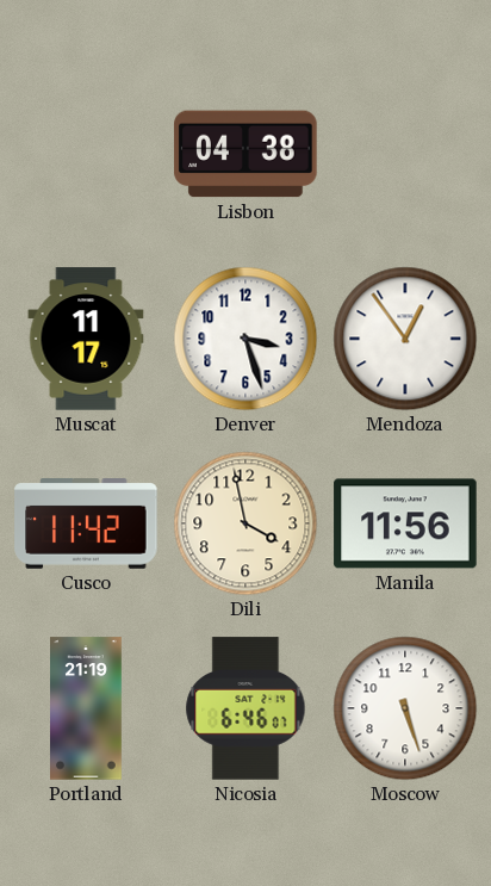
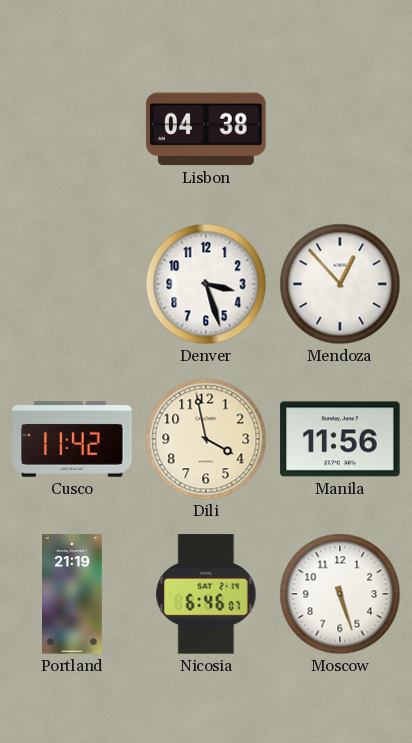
Muscat: 11:17 -> none
Mendoza: 12:54 -> 12:53
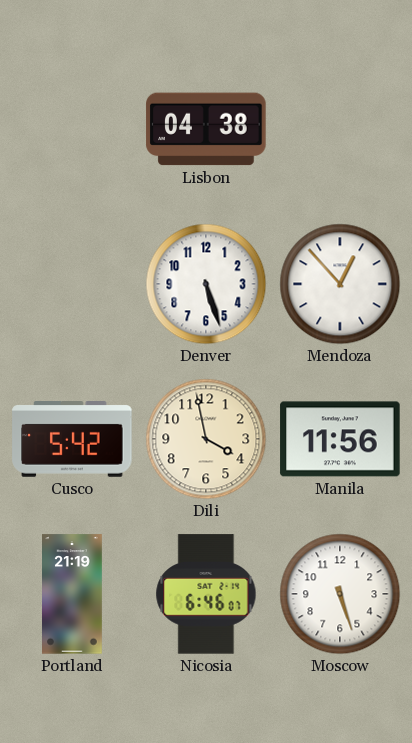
Denver: 3:27 -> 5:27
Cusco: 11:42 -> 5:42
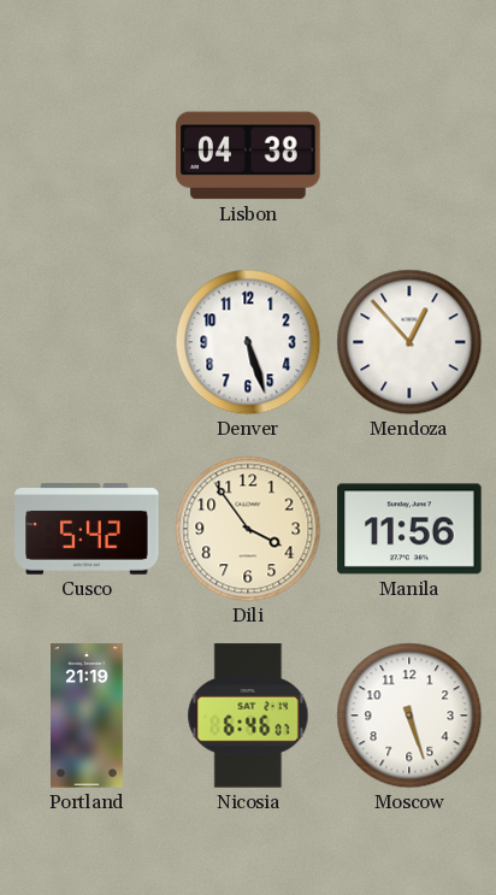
Dili: 3:58 -> 3:54
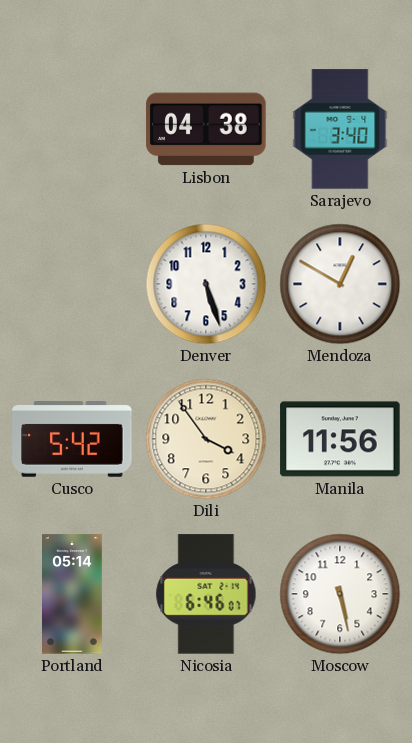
Sarajevo: none -> 3:40
Mendoza: 12:53 -> 12:50
Portland: 21:19 -> 05:14
Moscow: 5:27 -> 5:28
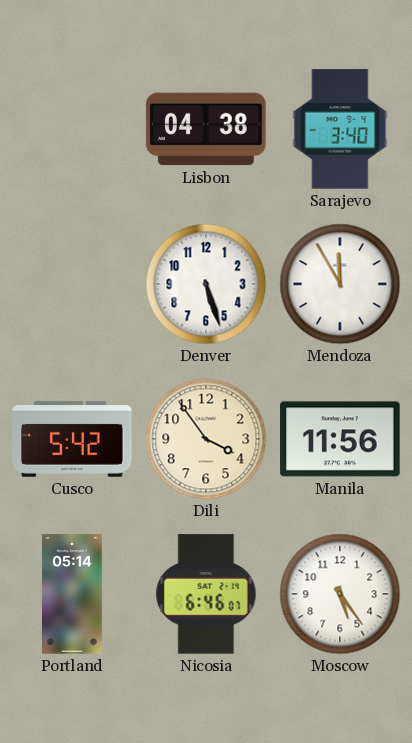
Mendoza: 12:50 -> 11:55
Moscow: 5:28 -> 5:24
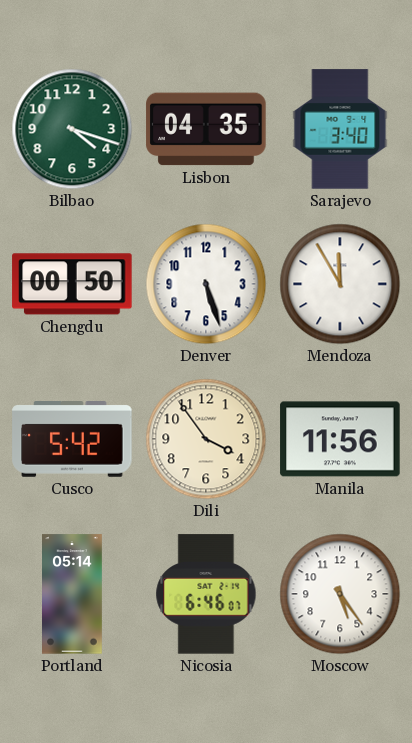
Bilbao: none -> 4:18
Lisbon: 04:38 -> 04:35
Chengdu: none -> 00:50
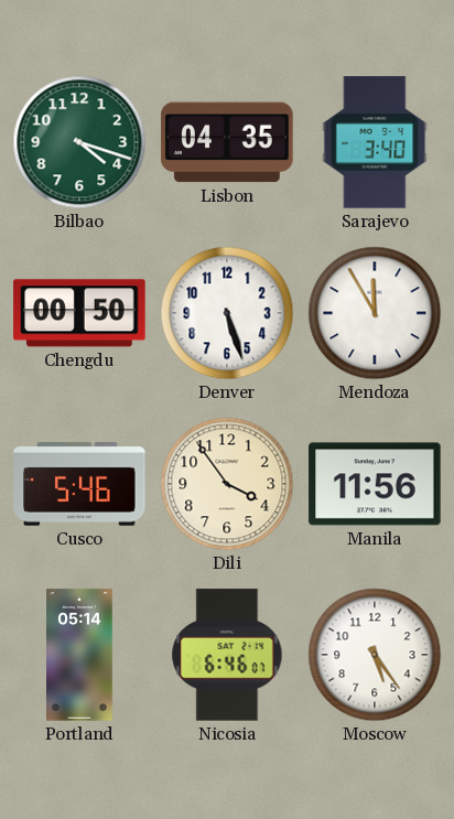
Cusco: 5:42 -> 5:46
